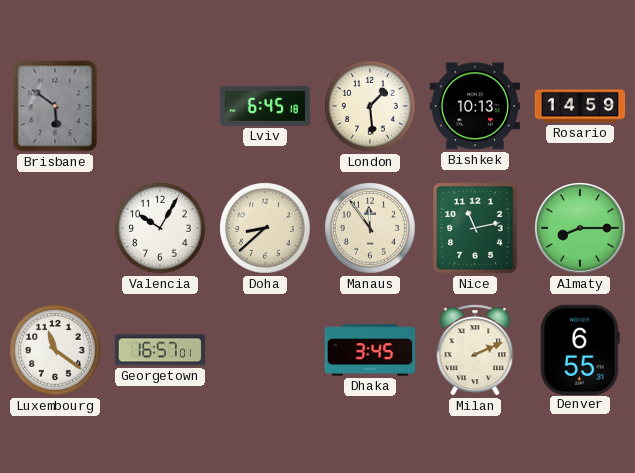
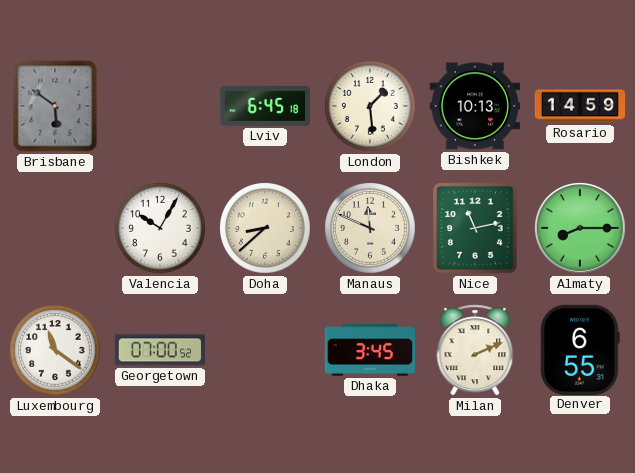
Manaus: 11:54 -> 11:49
Georgetown: 16:57 -> 07:00
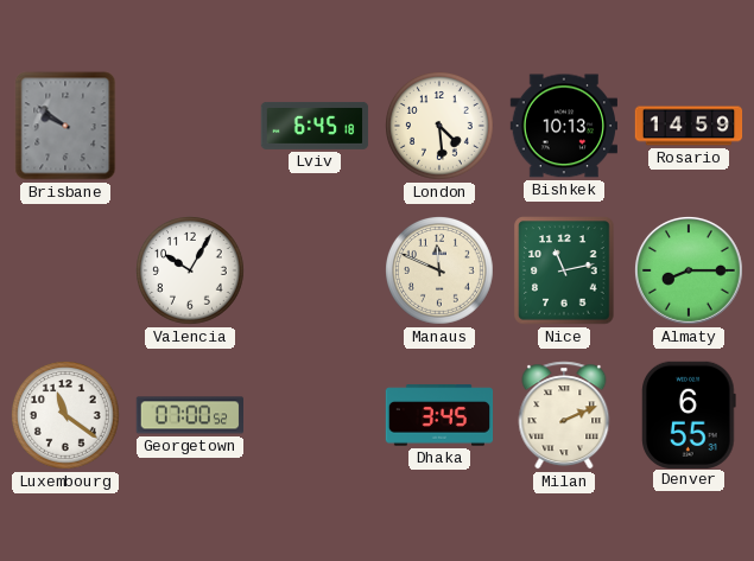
Brisbane: 5:51 -> 9:51
London: 1:29 -> 4:29
Doha: 8:38 -> none
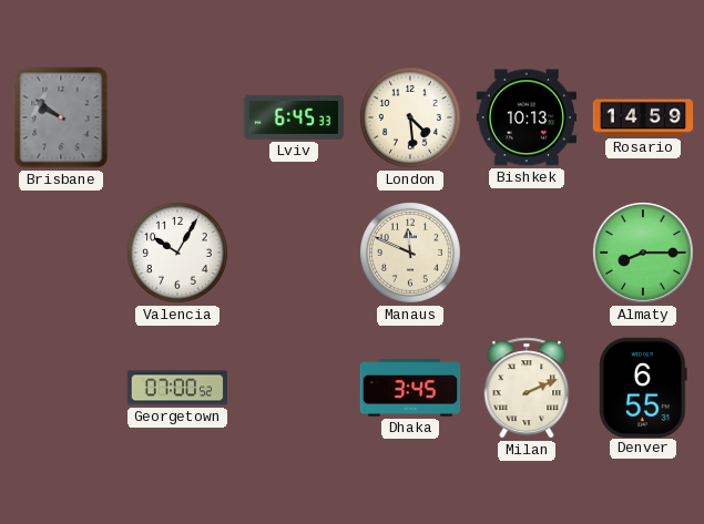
Lviv: 6:45:18 -> 6:45:33
Nice: 11:13 -> none
Luxembourg: 11:21 -> none
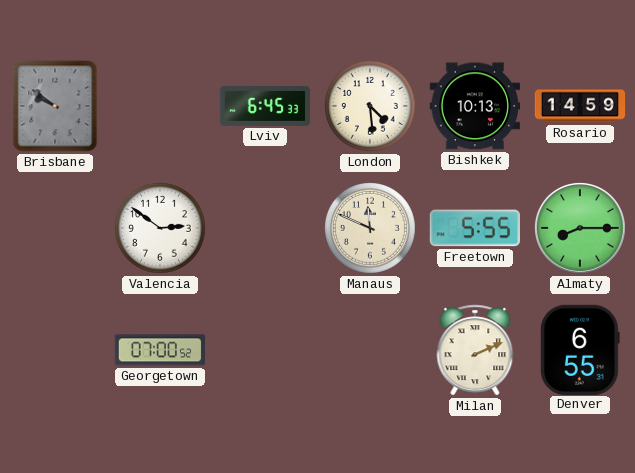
Valencia: 10:05 -> 2:51
Freetown: none -> 5:55
Dhaka: 3:45 -> none
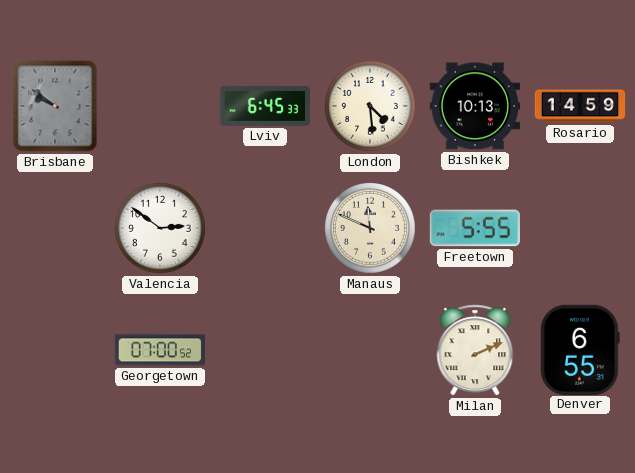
Almaty: 8:15 -> none
